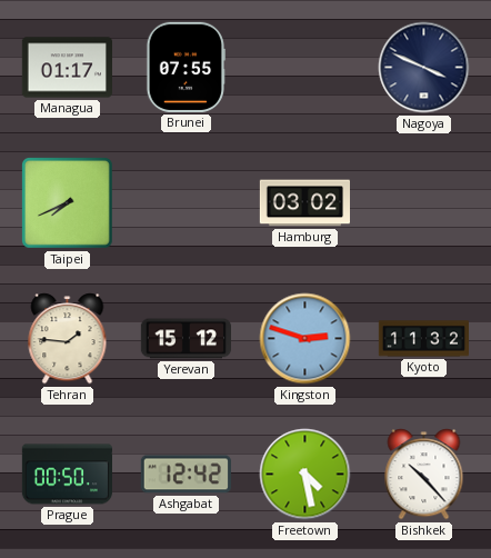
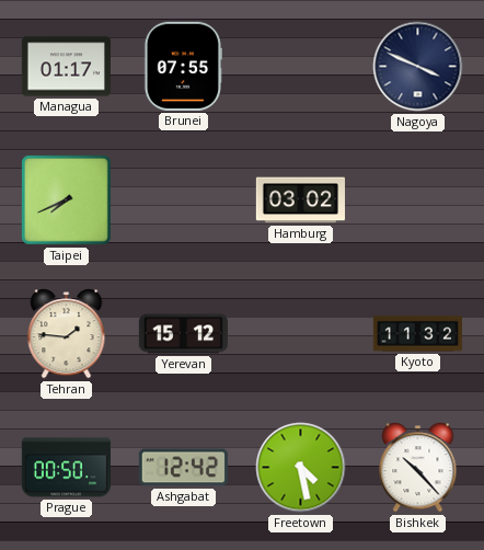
Kingston: 2:48 -> none
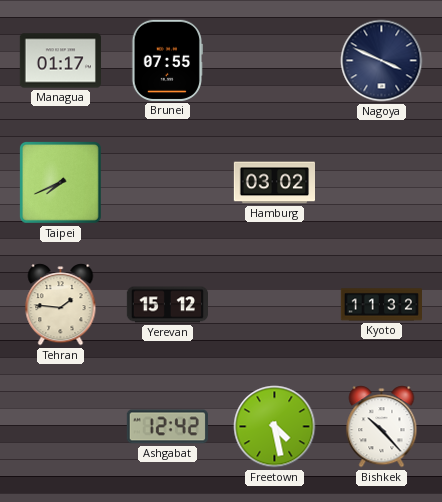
Prague: 00:50 -> none
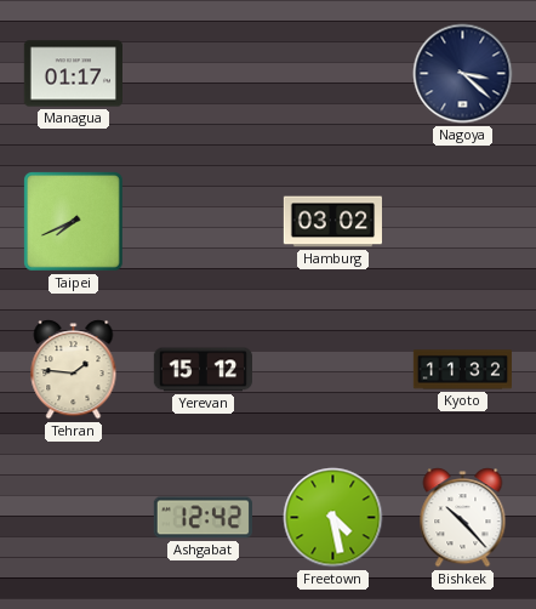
Brunei: 07:55 -> none
Nagoya: 3:49 -> 3:22
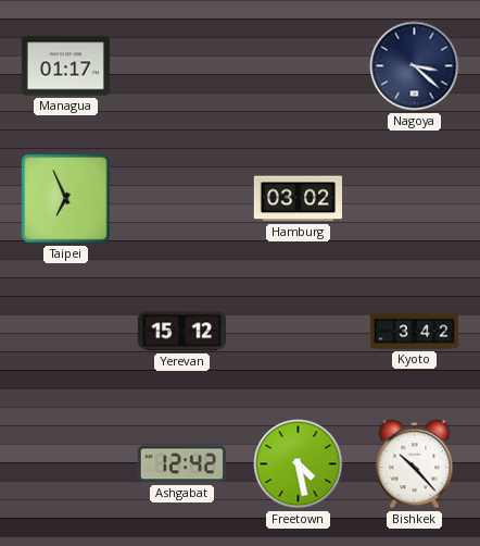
Taipei: 7:41 -> 6:56
Tehran: 1:46 -> none
Kyoto: 11:32 -> 3:42
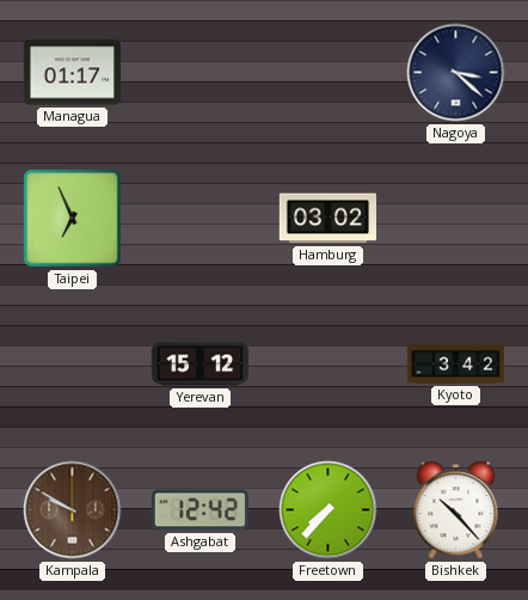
Kampala: none -> 9:50
Freetown: 4:28 -> 7:37
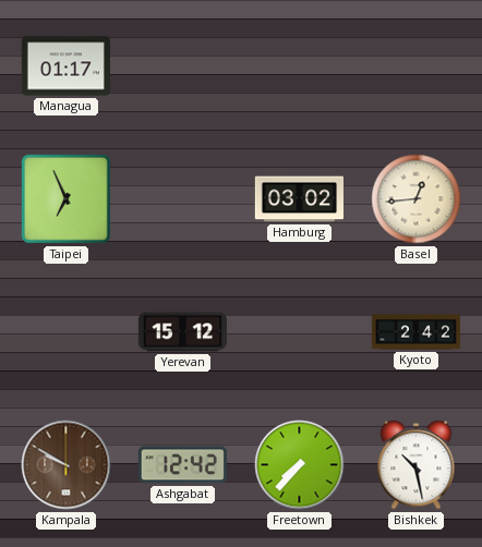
Nagoya: 3:22 -> none
Basel: none -> 12:44
Kyoto: 3:42 -> 2:42
Bishkek: 10:23 -> 10:28
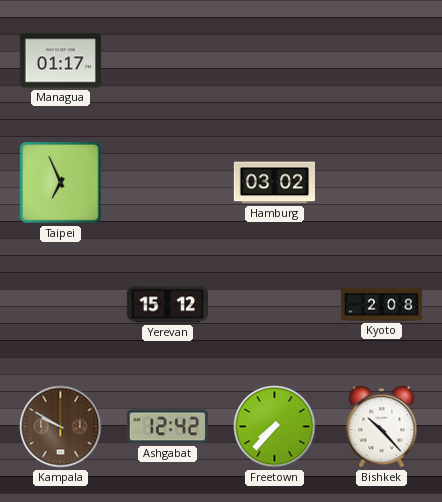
Basel: 12:44 -> none
Kyoto: 2:42 -> 2:08
Bishkek: 10:28 -> 10:23
